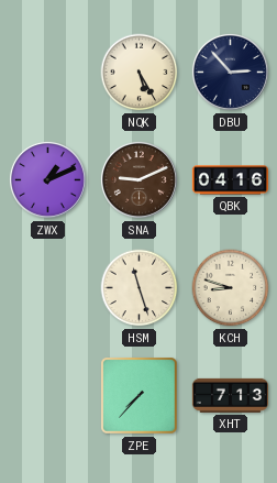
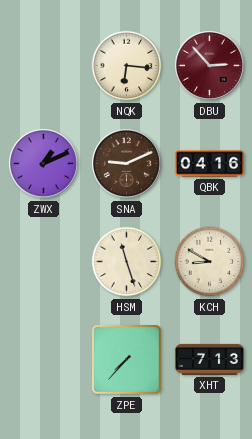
NQK: 5:25 -> 6:16
DBU dial: navy -> burgundy
KCH: 8:48 -> 8:50
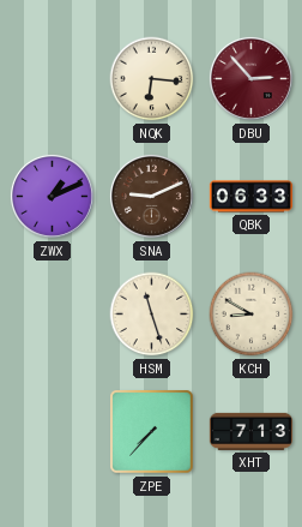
QBK: 04:16 -> 06:33
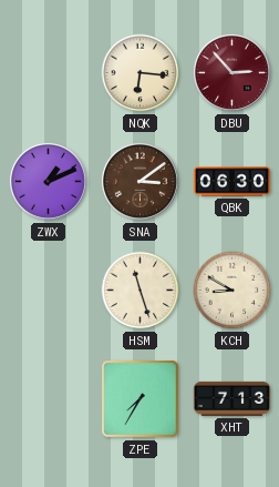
SNA: 9:11 -> 3:09
QBK: 06:33 -> 06:30
ZPE: 7:37 -> 7:35
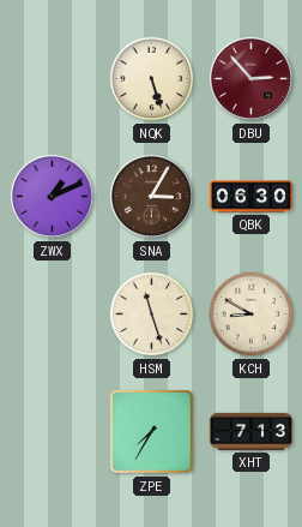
NQK: 6:16 -> 5:27
SNA: 3:09 -> 3:05
